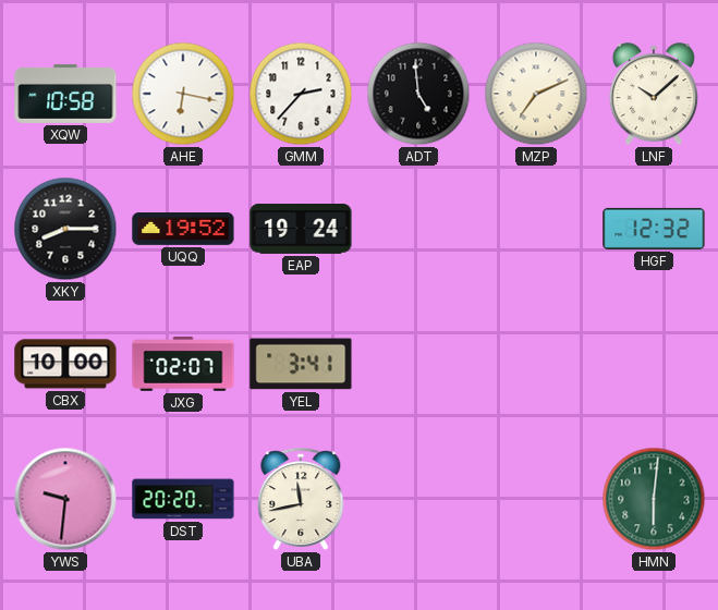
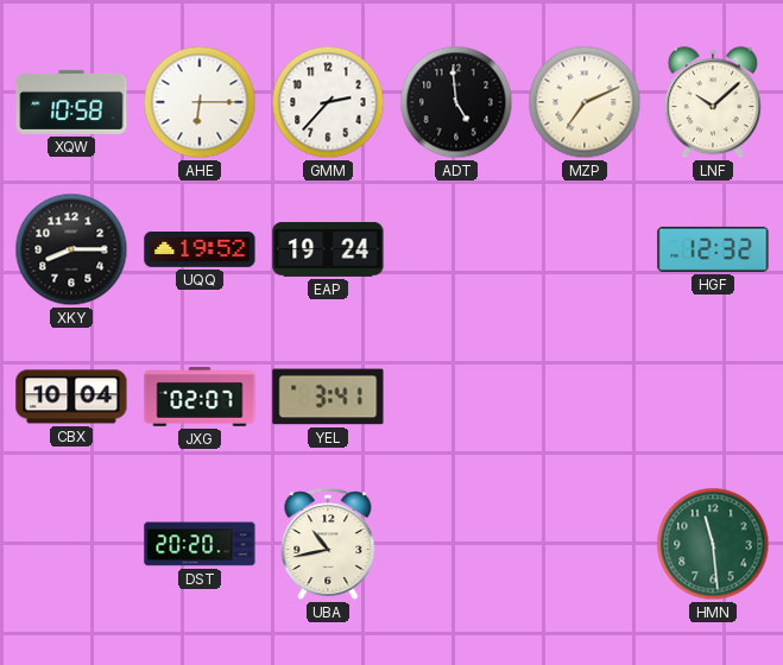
AHE: 6:17 -> 6:15
CBX: 10:00 -> 10:04
YWS: 9:31 -> none
UBA: 11:43 -> 10:43
HMN: 6:01 -> 11:29
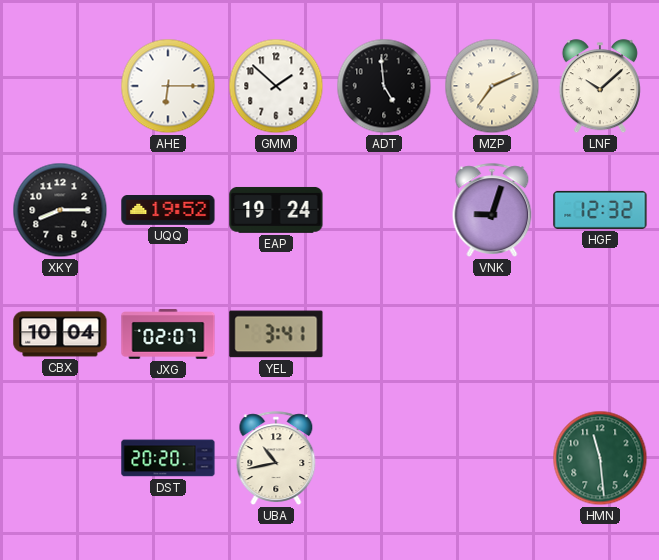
XQW: 10:58 -> none
GMM: 2:37 -> 1:52
VNK: none -> 9:03
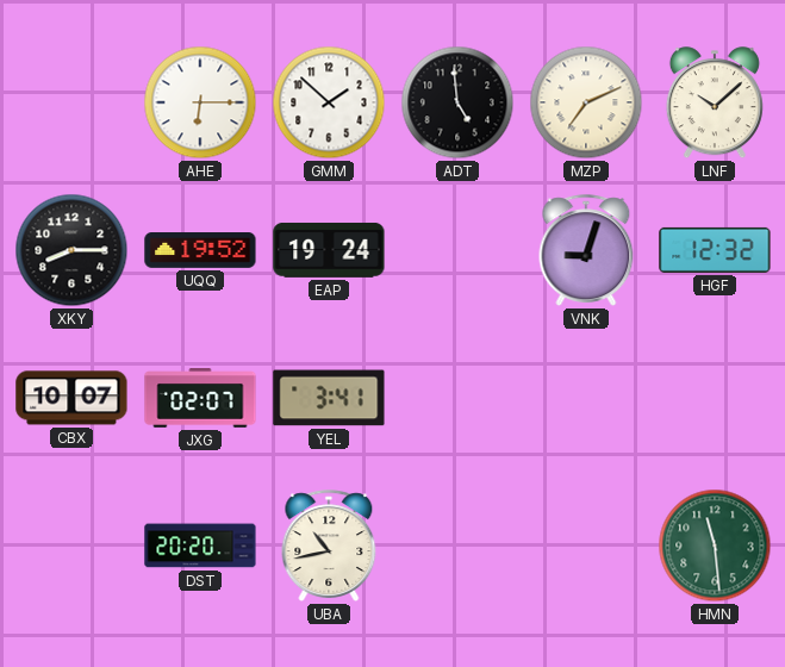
CBX: 10:04 -> 10:07
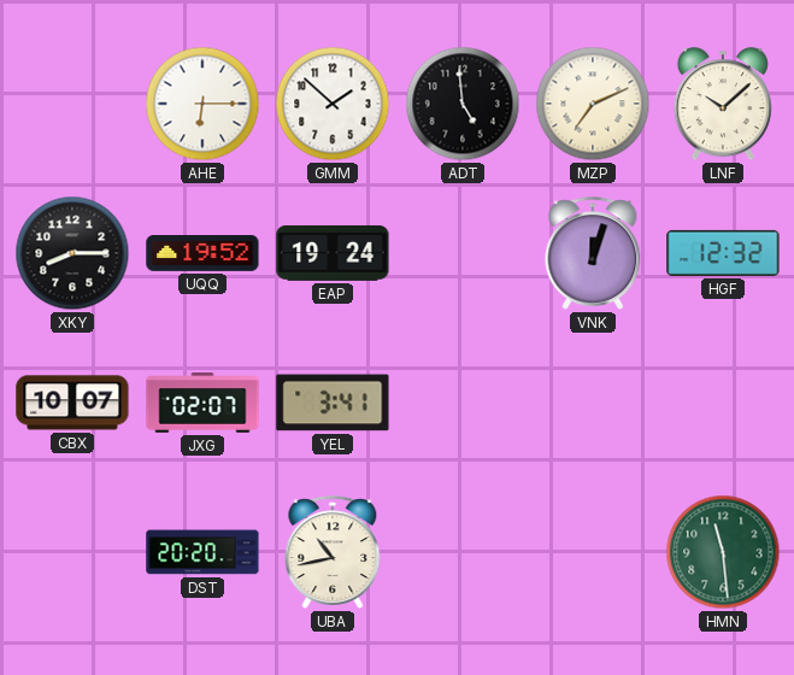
VNK: 9:03 -> 12:03
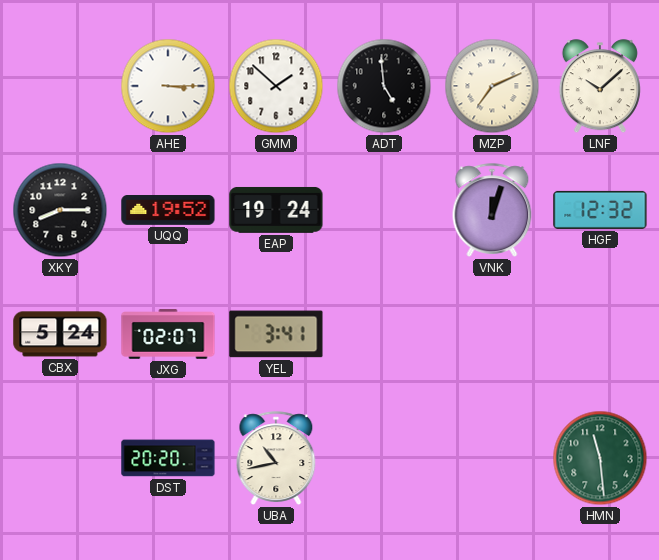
AHE: 6:15 -> 3:15
CBX: 10:07 -> 5:24
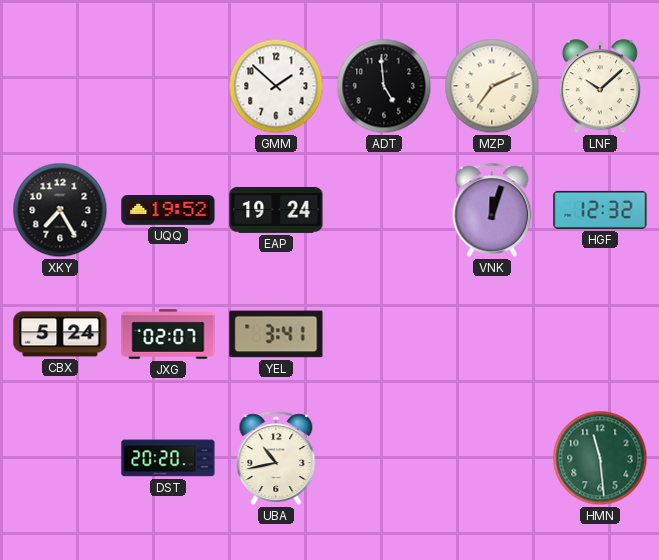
AHE: 3:15 -> none
XKY: 8:15 -> 7:25
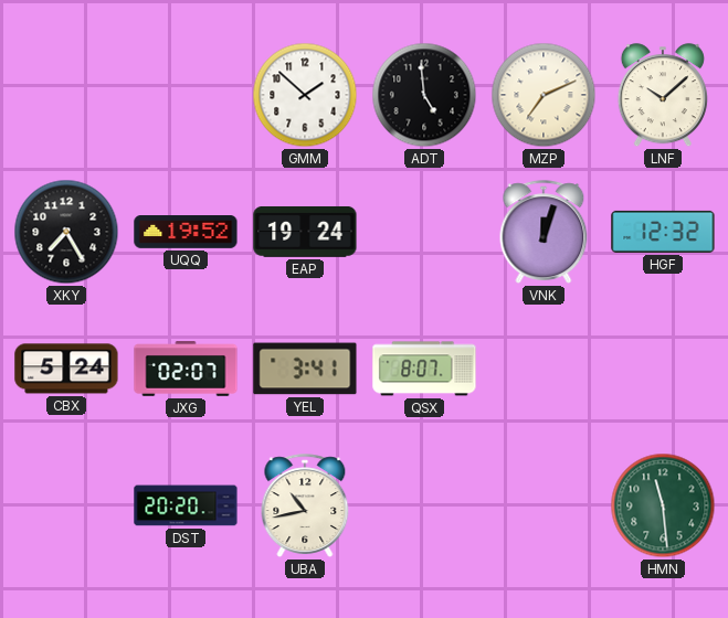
QSX: none -> 8:07
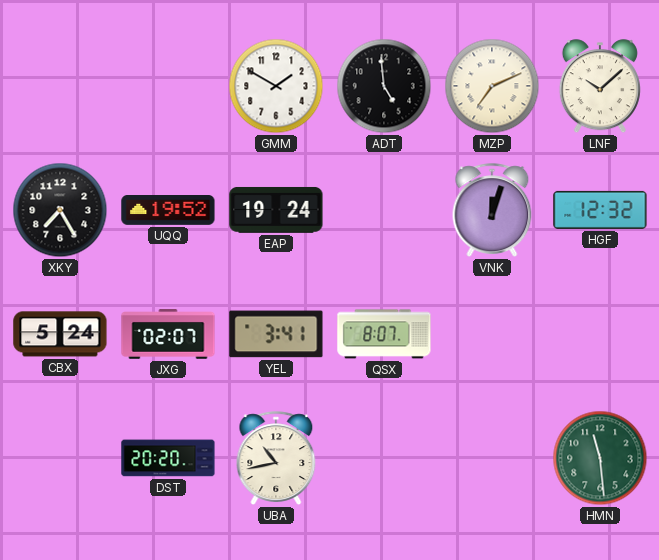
GMM: 1:52 -> 1:50
